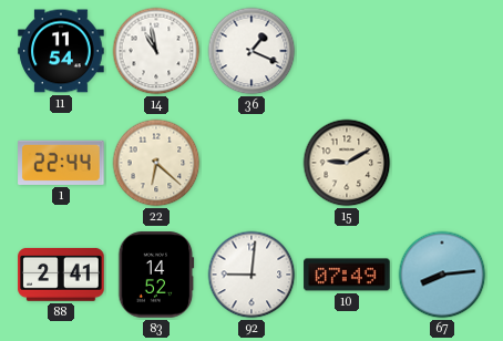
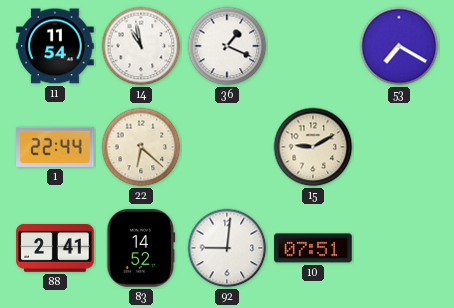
53: none -> 7:20
10: 07:49 -> 07:51
67: 8:14 -> none
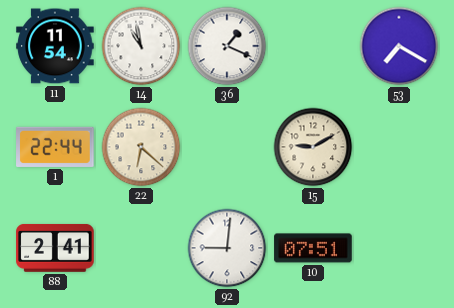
83: 14:52 -> none
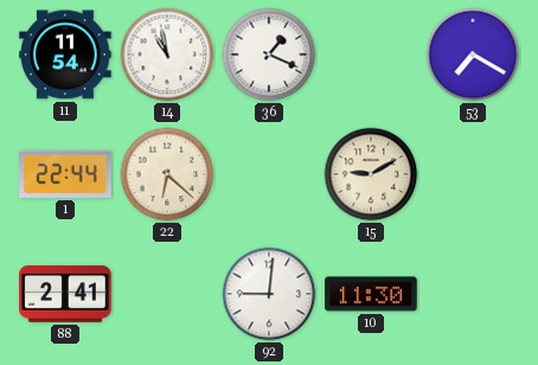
10: 07:51 -> 11:30
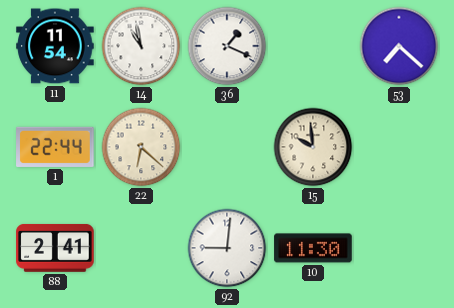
53: 7:20 -> 7:22
15: 9:10 -> 9:59
